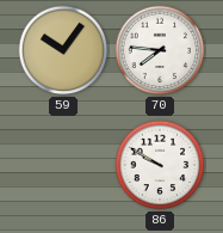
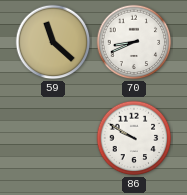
59: 10:06 -> 11:22
70: 7:46 -> 8:41
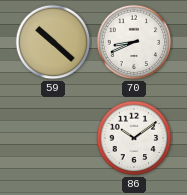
59: 11:22 -> 10:22
86: 9:50 -> 10:09
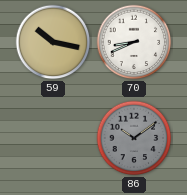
59: 10:22 -> 10:17
86 dial: white -> grey
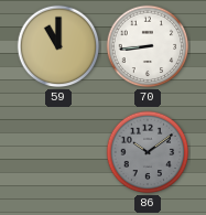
59: 10:17 -> 11:00
70: 8:41 -> 8:44
